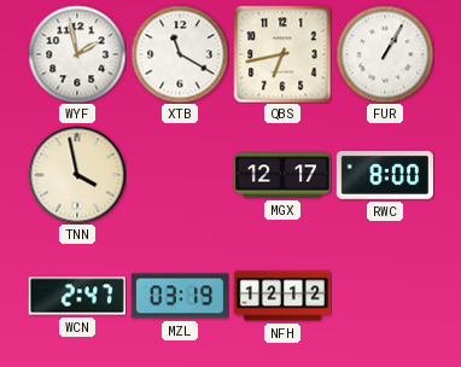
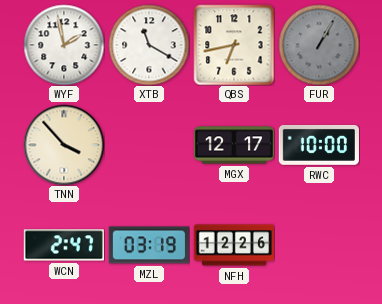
FUR dial: white -> grey
TNN: 3:58 -> 3:53
RWC: 8:00 -> 10:00
NFH: 12:12 -> 12:26
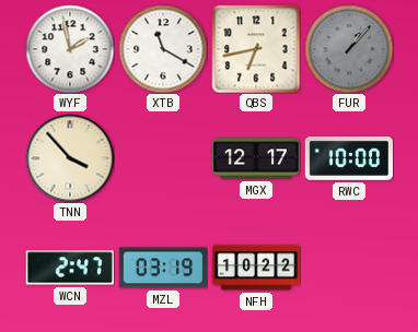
FUR: 1:05 -> 1:07
NFH: 12:26 -> 10:22
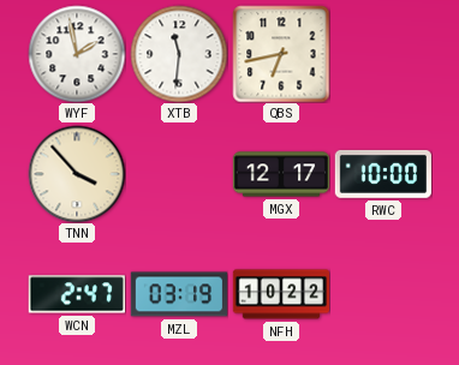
XTB: 11:20 -> 11:31
FUR: 1:07 -> none
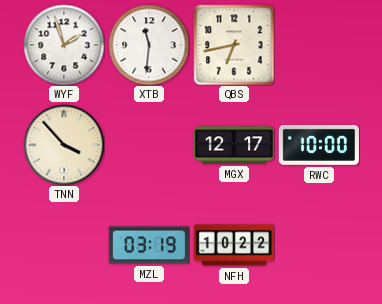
WYF: 1:58 -> 1:57
WCN: 2:47 -> none
